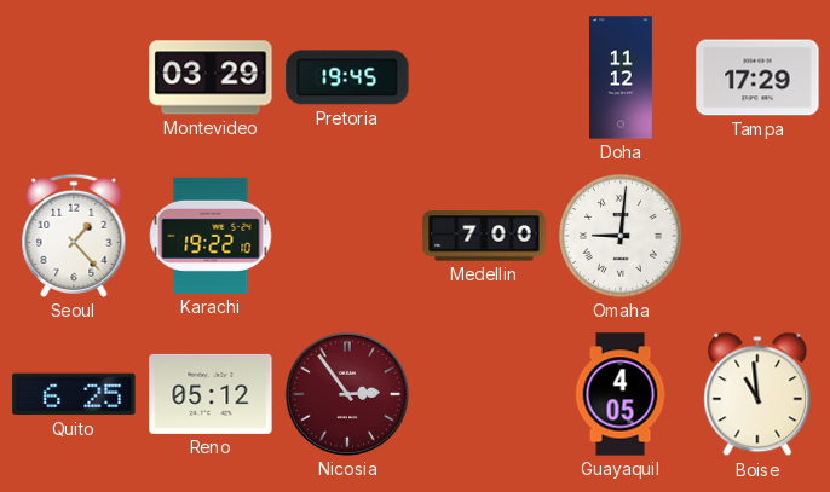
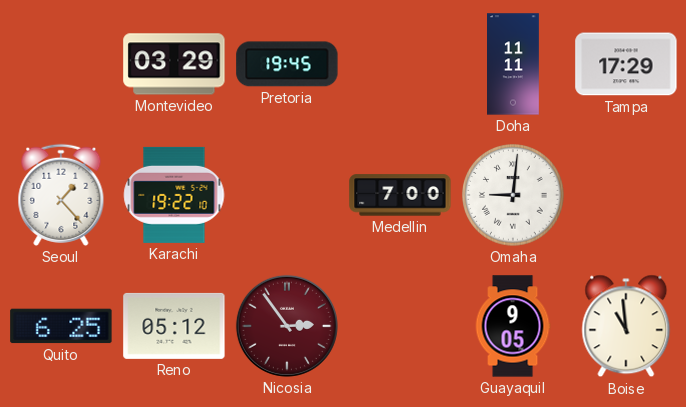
Doha: 11:12 -> 11:11
Guayaquil: 4:05 -> 9:05
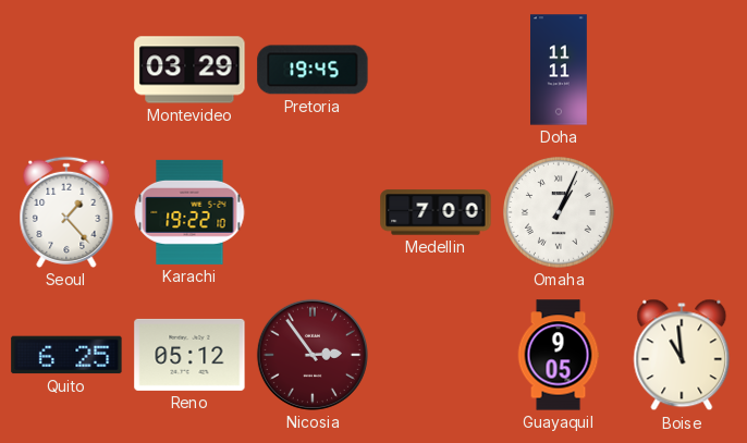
Tampa: 17:29 -> none
Omaha: 9:01 -> 1:04
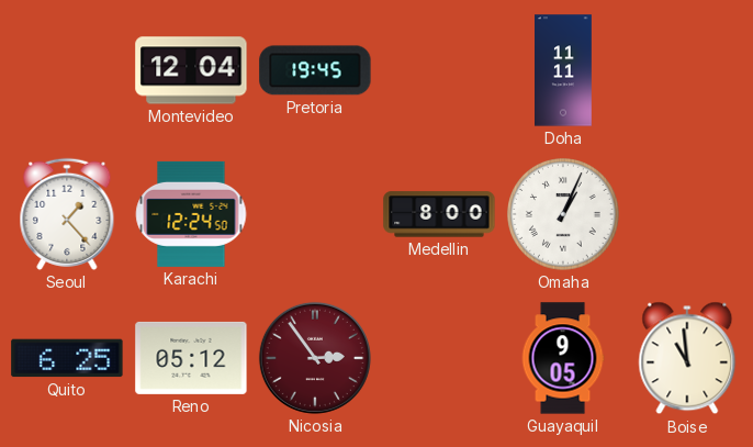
Montevideo: 03:29 -> 12:04
Karachi: 19:22 -> 12:24
Medellin: 7:00 -> 8:00
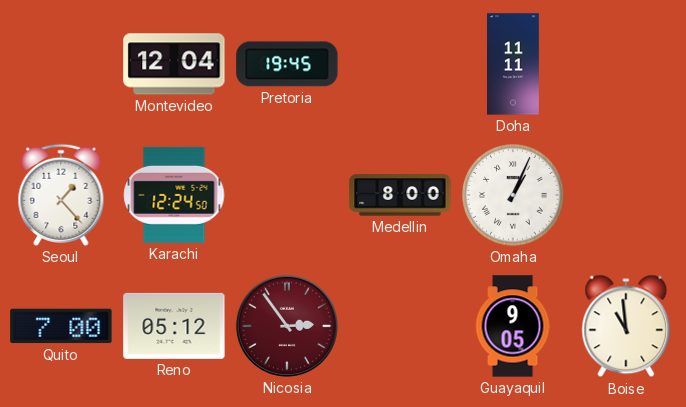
Quito: 6:25 -> 7:00
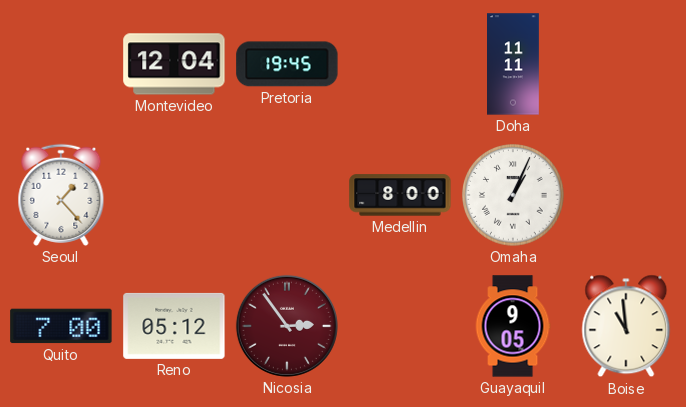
Karachi: 12:24 -> none
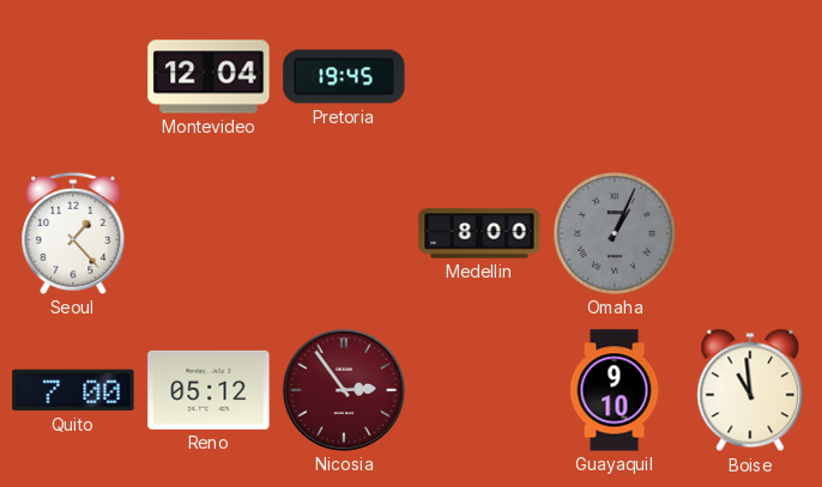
Doha: 11:11 -> none
Omaha dial: white -> grey
Guayaquil: 9:05 -> 9:10
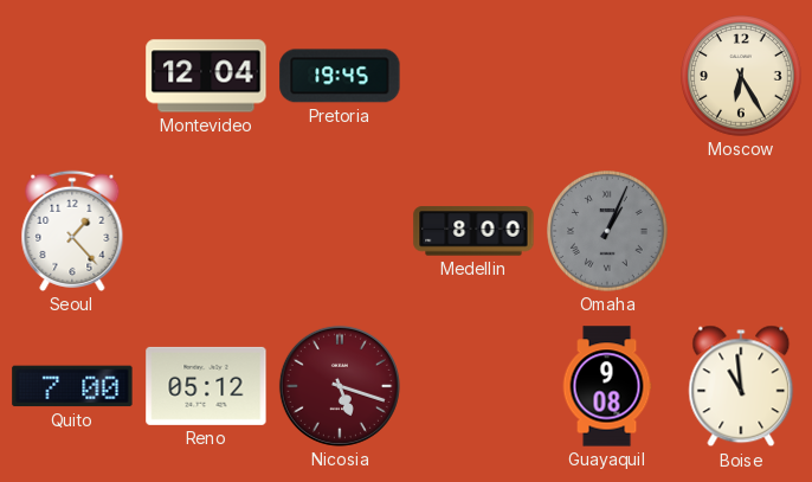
Moscow: none -> 6:25
Nicosia: 2:54 -> 5:18
Guayaquil: 9:10 -> 9:08
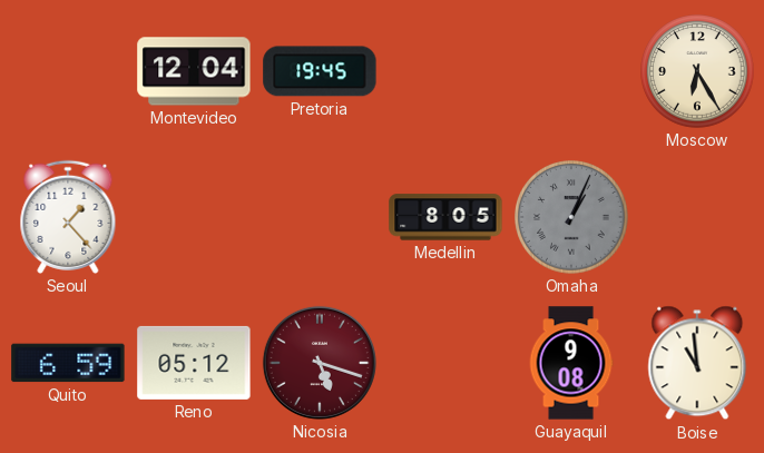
Medellin: 8:00 -> 8:05
Quito: 7:00 -> 6:59
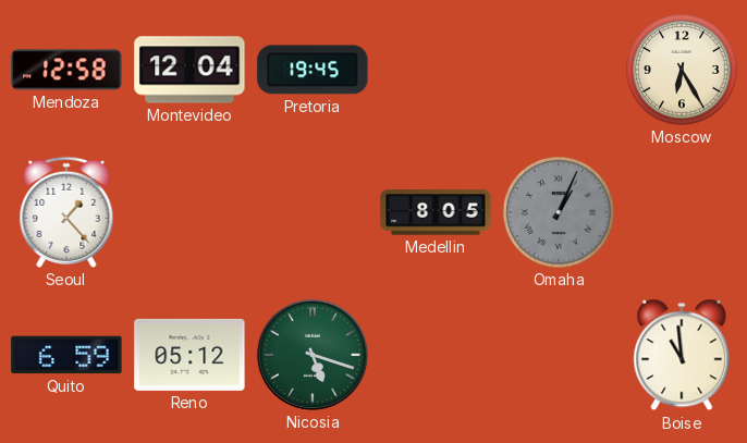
Mendoza: none -> 12:58
Nicosia dial: burgundy -> green
Guayaquil: 9:08 -> none
